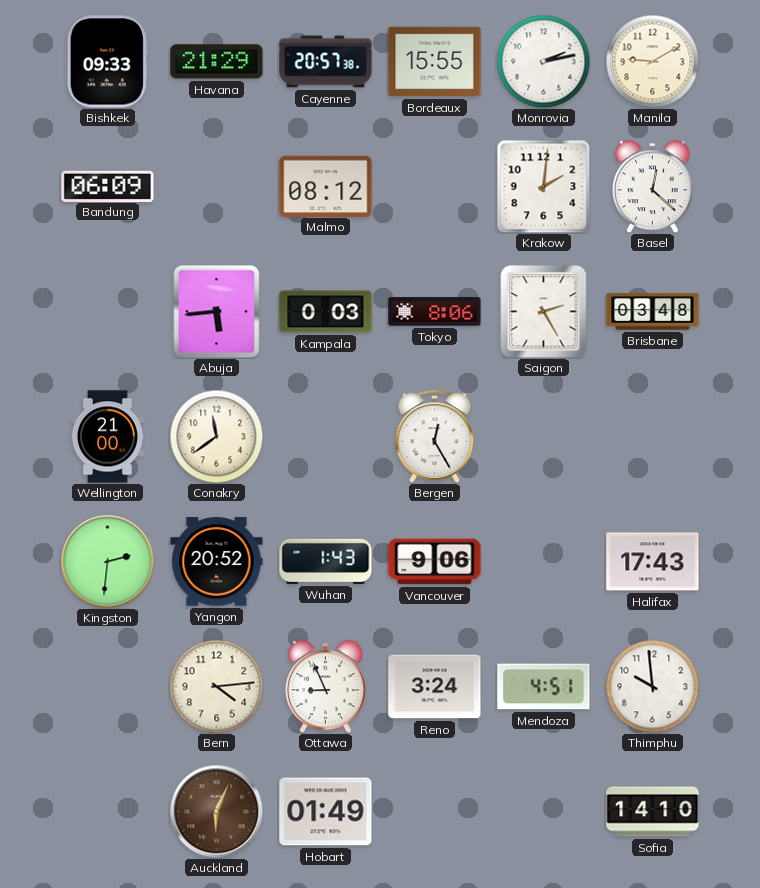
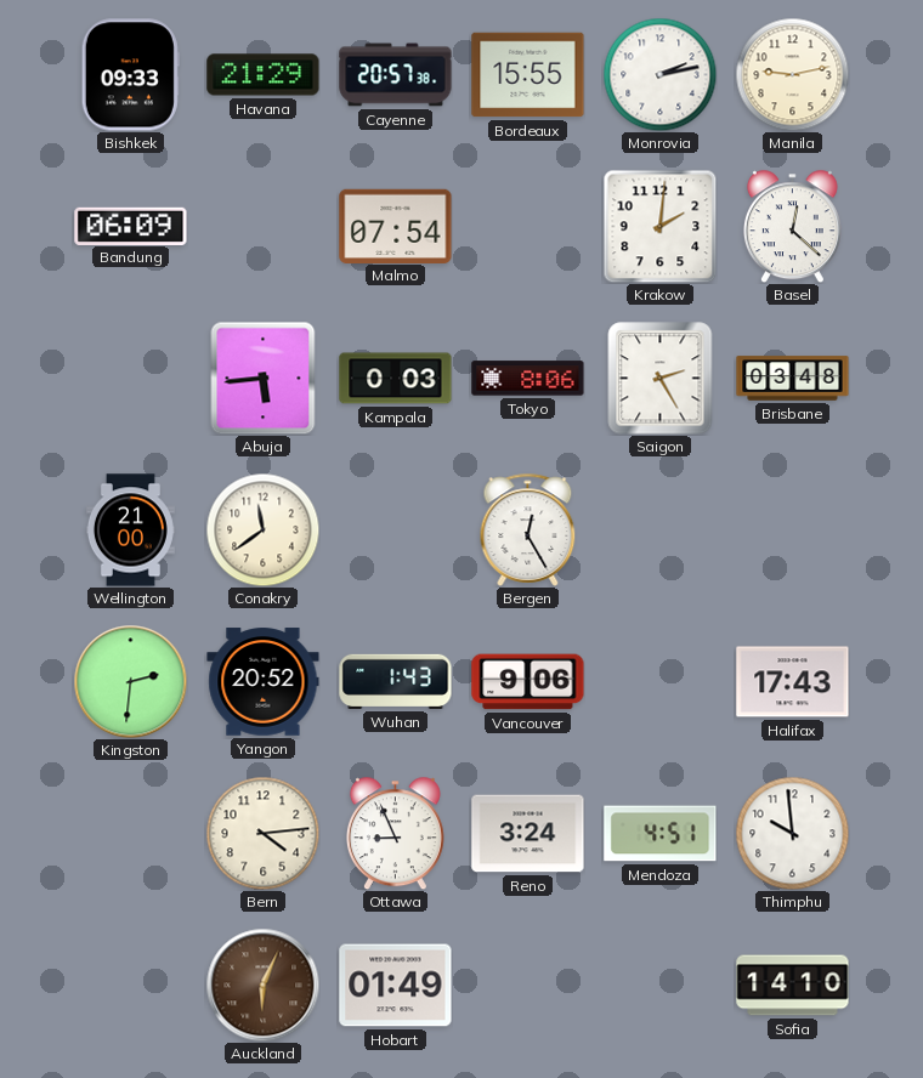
Manila: 9:10 -> 9:13
Malmo: 08:12 -> 07:54
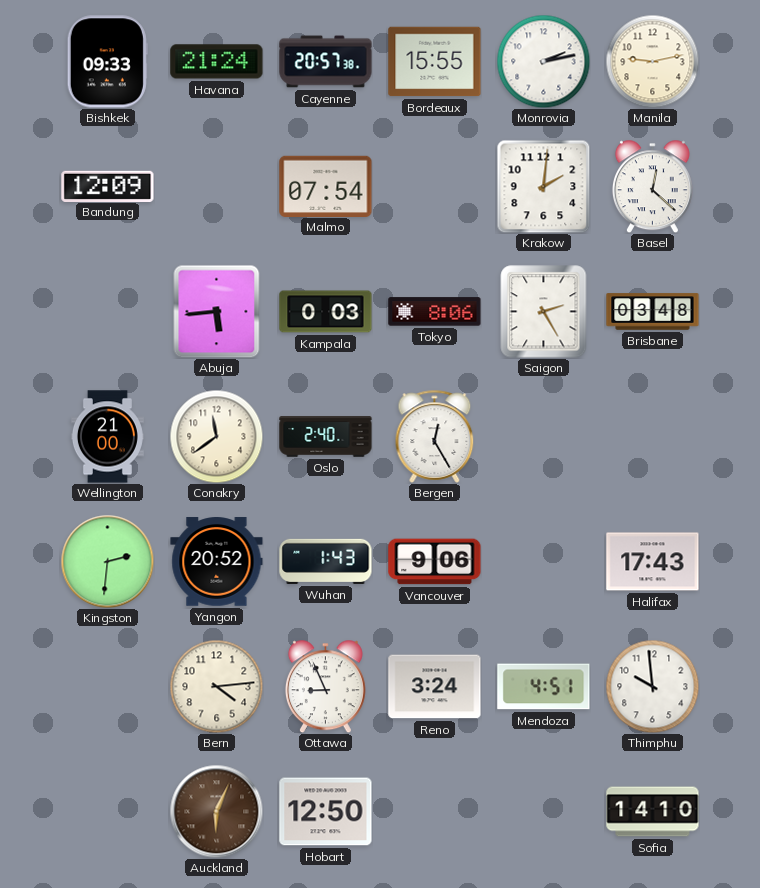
Havana: 21:29 -> 21:24
Bandung: 06:09 -> 12:09
Oslo: none -> 2:40
Hobart: 01:49 -> 12:50
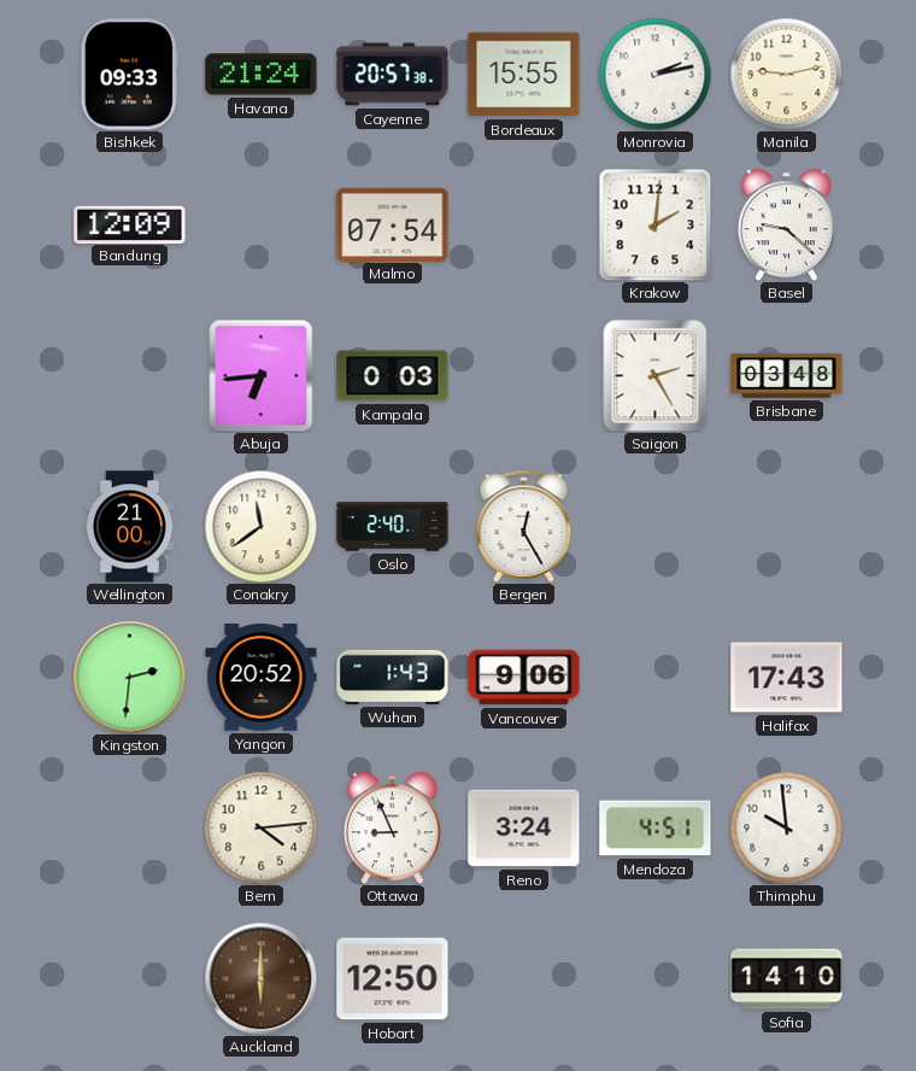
Basel: 12:22 -> 9:22
Abuja: 5:44 -> 6:44
Tokyo: 8:06 -> none
Auckland: 6:04 -> 6:00
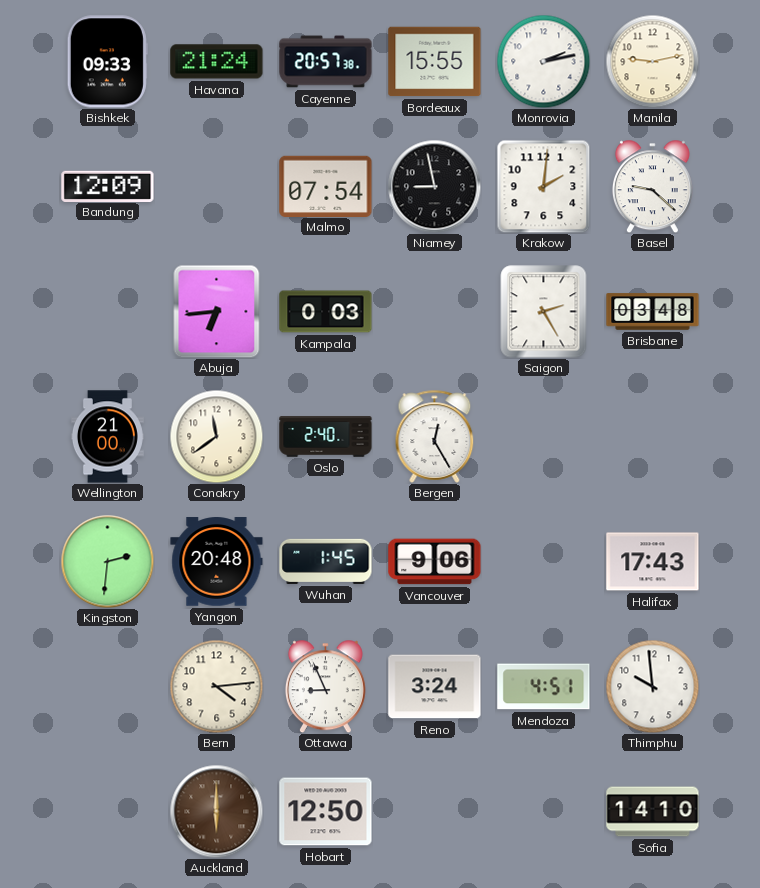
Niamey: none -> 8:58
Yangon: 20:52 -> 20:48
Wuhan: 1:43 -> 1:45
